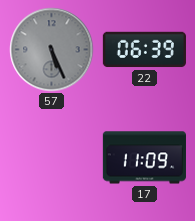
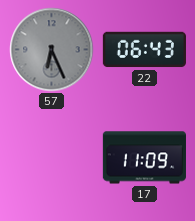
57: 5:26 -> 6:26
22: 06:39 -> 06:43
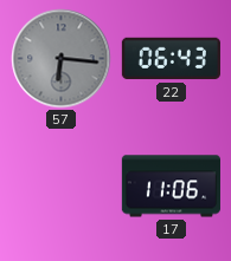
57: 6:26 -> 6:16
17: 11:09 -> 11:06
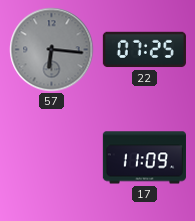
22: 06:43 -> 07:25
17: 11:06 -> 11:09
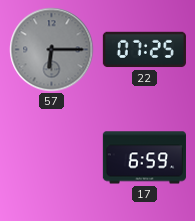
57: 6:16 -> 6:15
17: 11:09 -> 6:59
